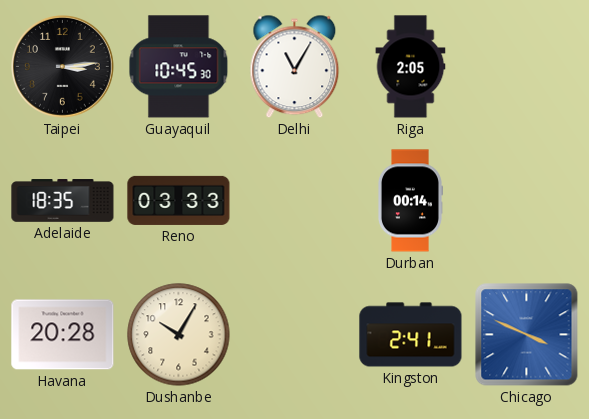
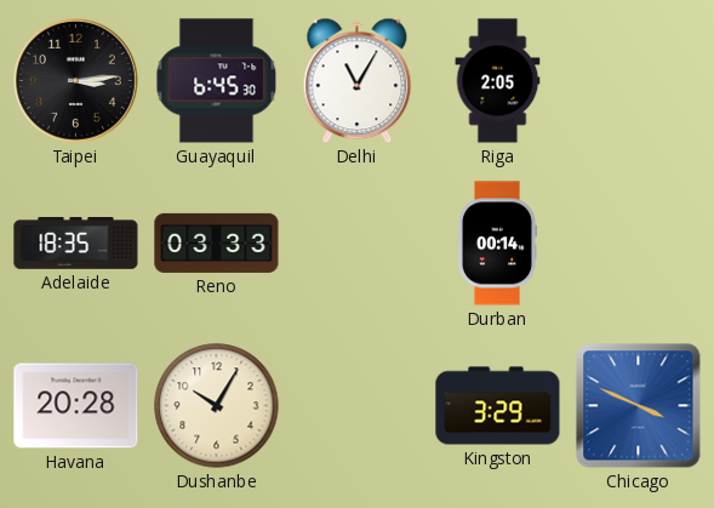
Guayaquil: 10:45 -> 6:45
Kingston: 2:41 -> 3:29
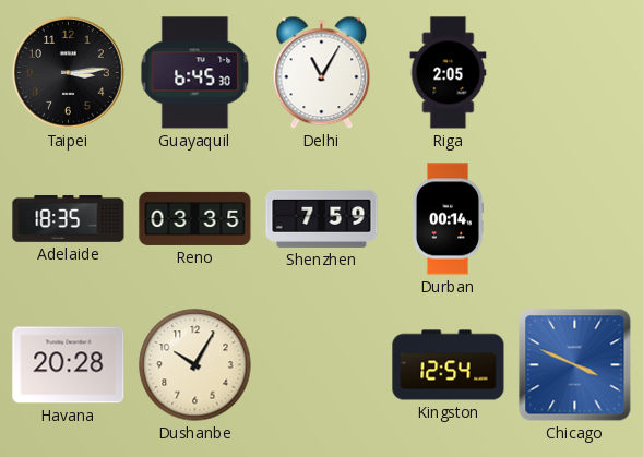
Reno: 03:33 -> 03:35
Shenzhen: none -> 7:59
Kingston: 3:29 -> 12:54
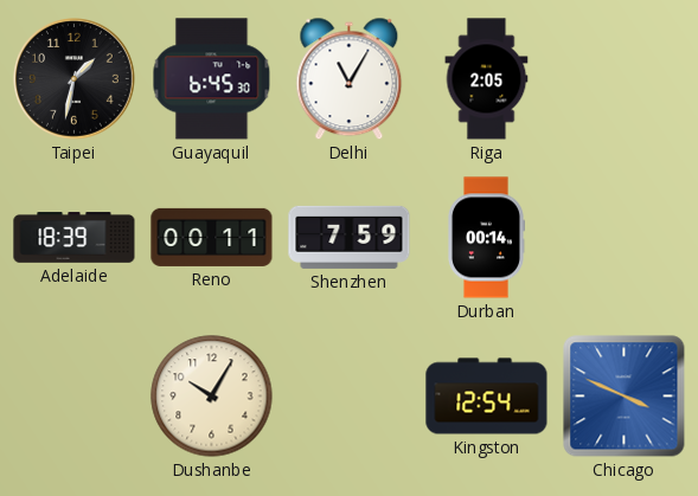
Taipei: 3:14 -> 1:32
Adelaide: 18:35 -> 18:39
Reno: 03:35 -> 00:11
Havana: 20:28 -> none
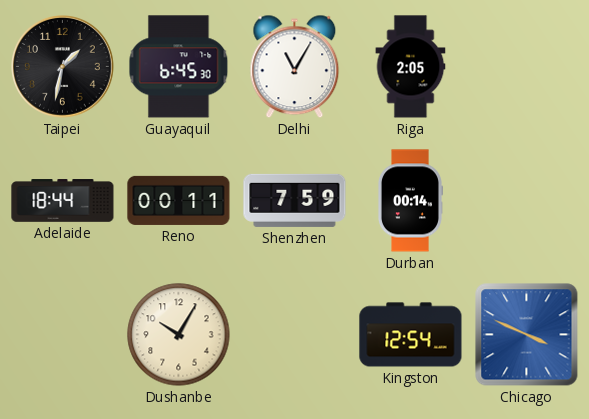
Adelaide: 18:39 -> 18:44
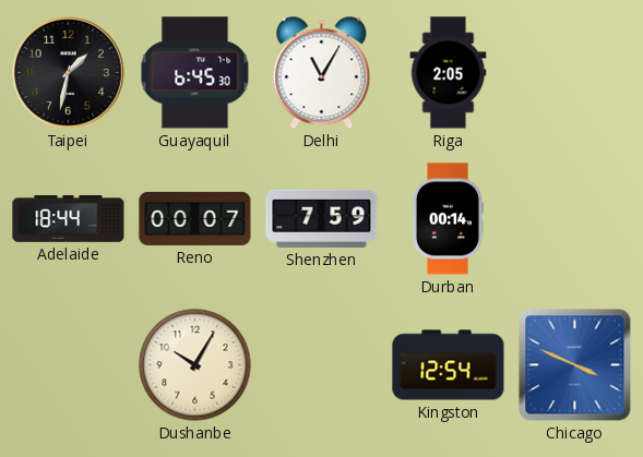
Reno: 00:11 -> 00:07
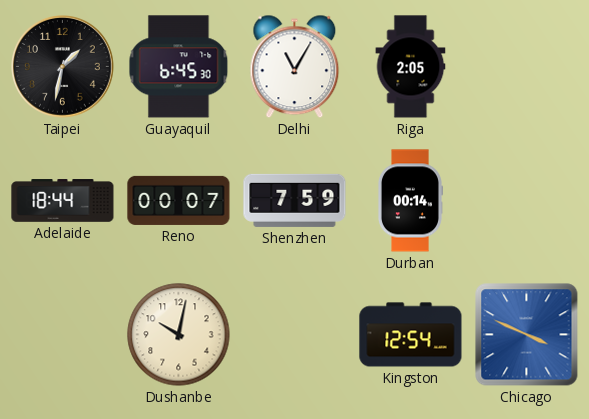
Dushanbe: 10:05 -> 10:02
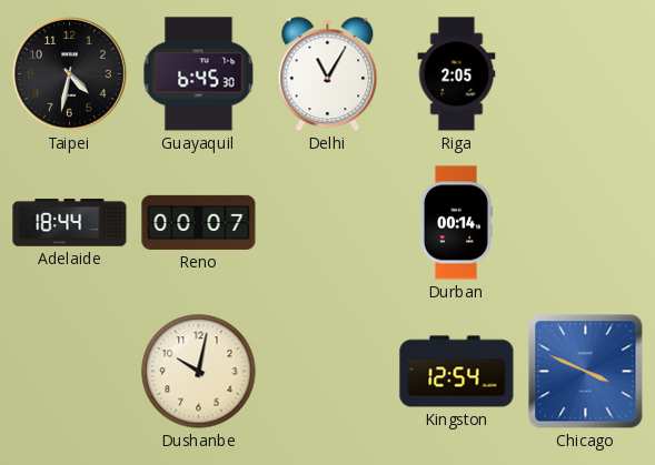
Taipei: 1:32 -> 4:32
Shenzhen: 7:59 -> none
